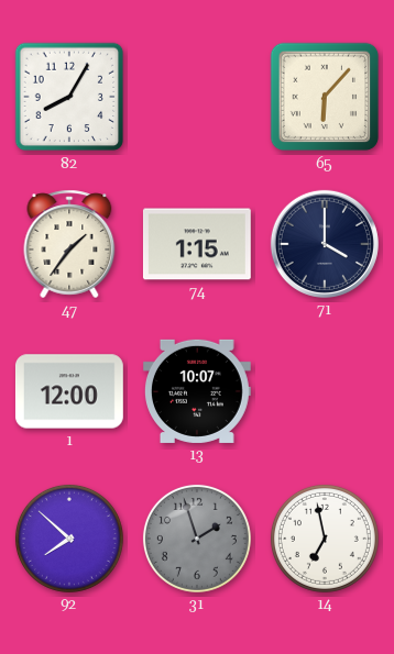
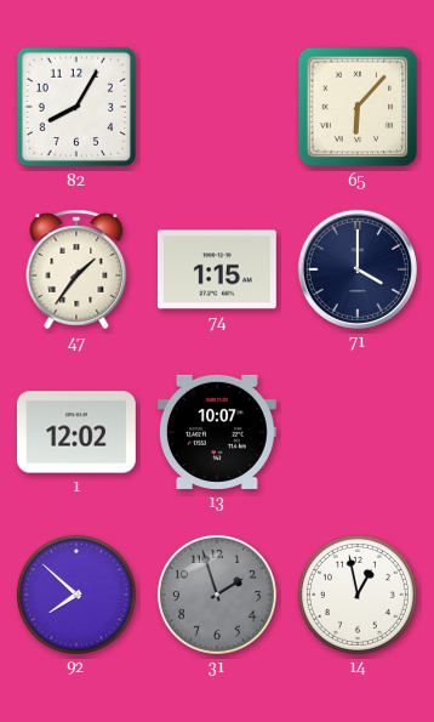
1: 12:00 -> 12:02
14: 6:58 -> 12:58
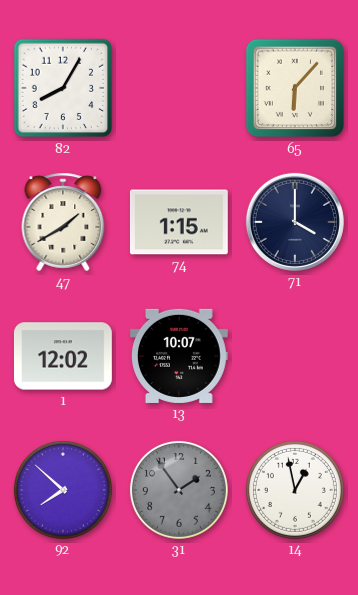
47: 1:36 -> 1:40
31: 1:57 -> 1:54
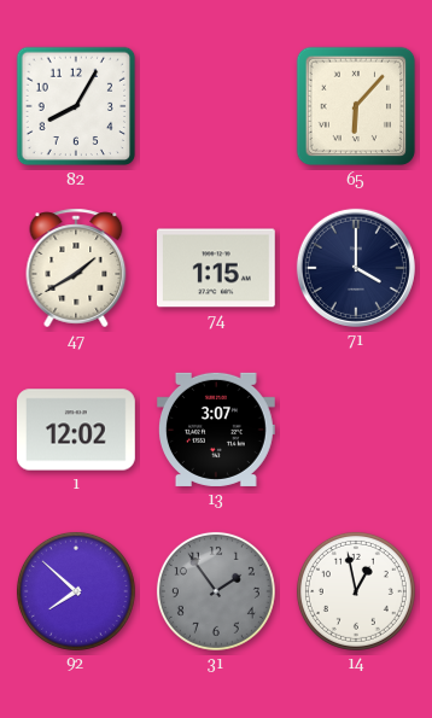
13: 10:07 -> 3:07
